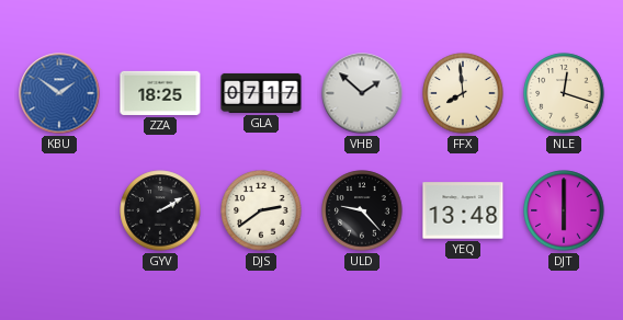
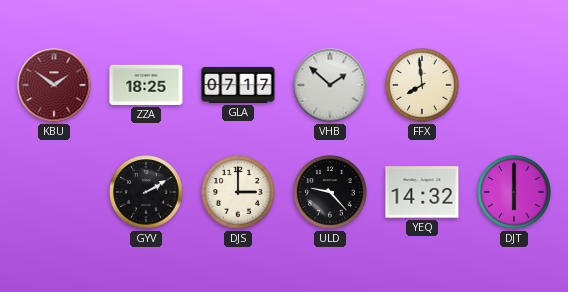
KBU dial: blue -> burgundy
NLE: 12:18 -> none
DJS: 2:39 -> 3:00
YEQ: 13:48 -> 14:32
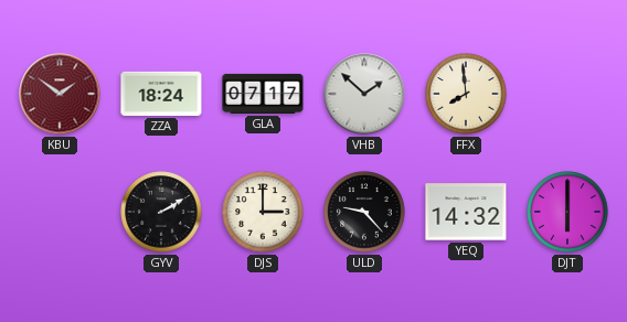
ZZA: 18:25 -> 18:24
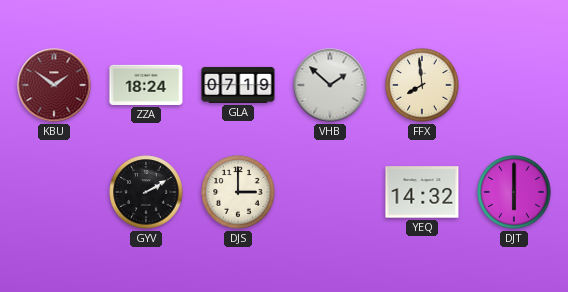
GLA: 07:17 -> 07:19
ULD: 9:23 -> none
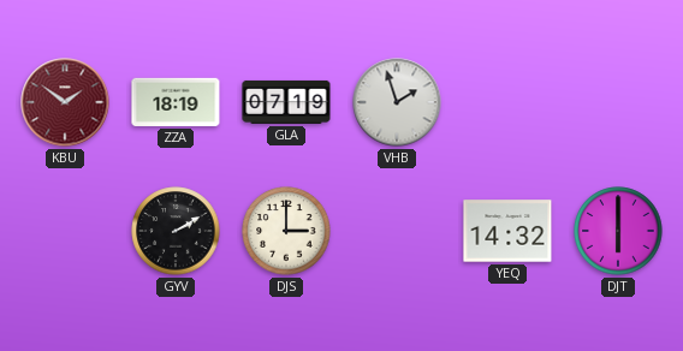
ZZA: 18:24 -> 18:19
VHB: 1:52 -> 1:57
FFX: 7:59 -> none
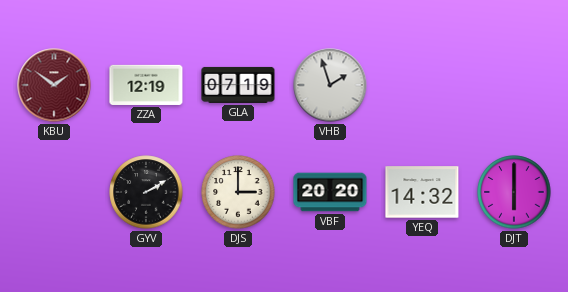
ZZA: 18:19 -> 12:19
VBF: none -> 20:20
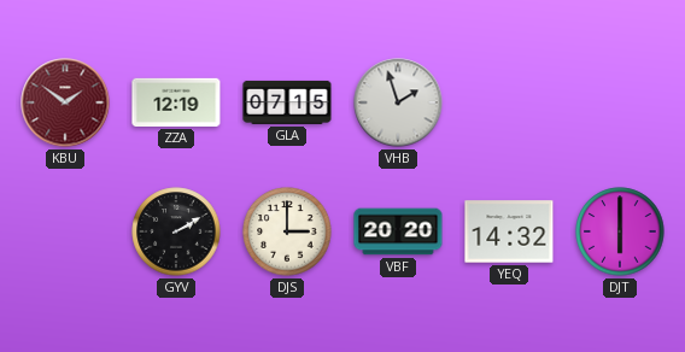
GLA: 07:19 -> 07:15
